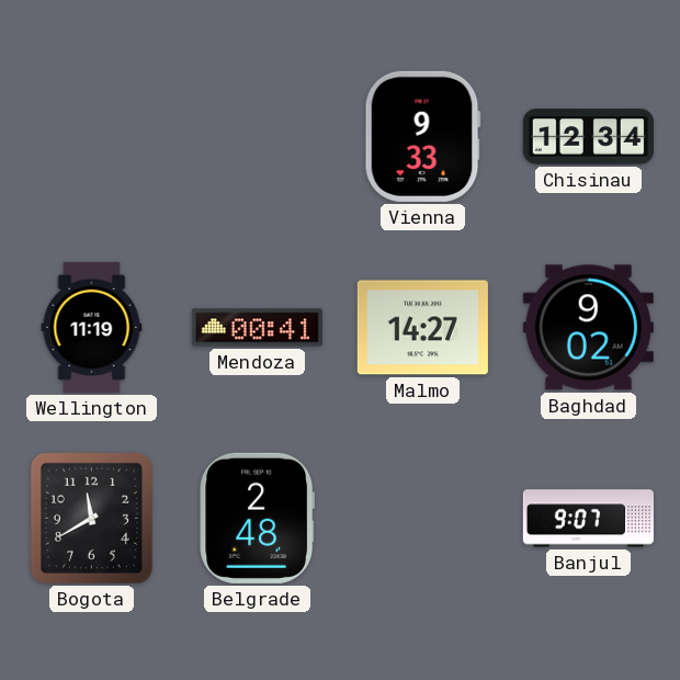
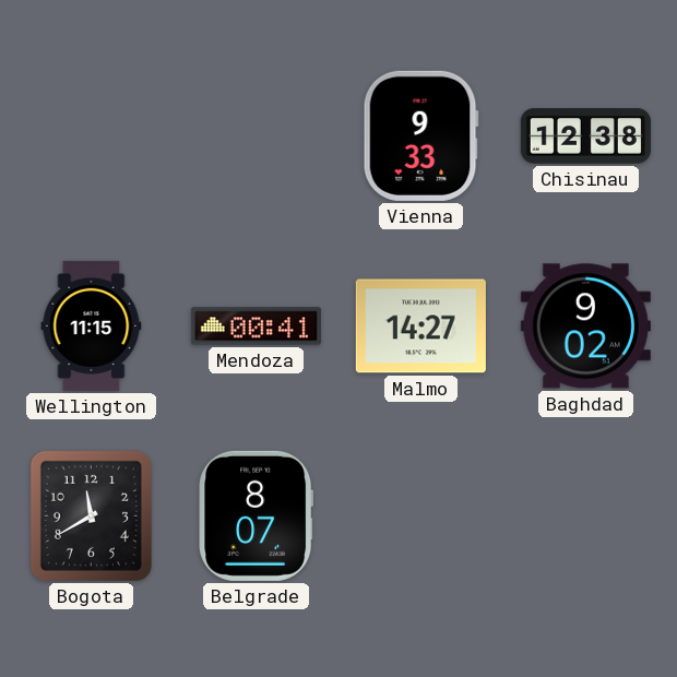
Chisinau: 12:34 -> 12:38
Wellington: 11:19 -> 11:15
Belgrade: 2:48 -> 8:07
Banjul: 9:07 -> none
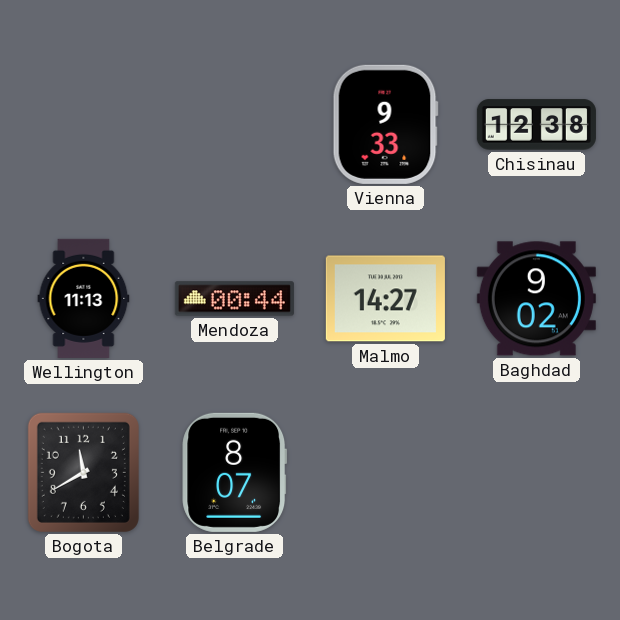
Wellington: 11:15 -> 11:13
Mendoza: 00:41 -> 00:44
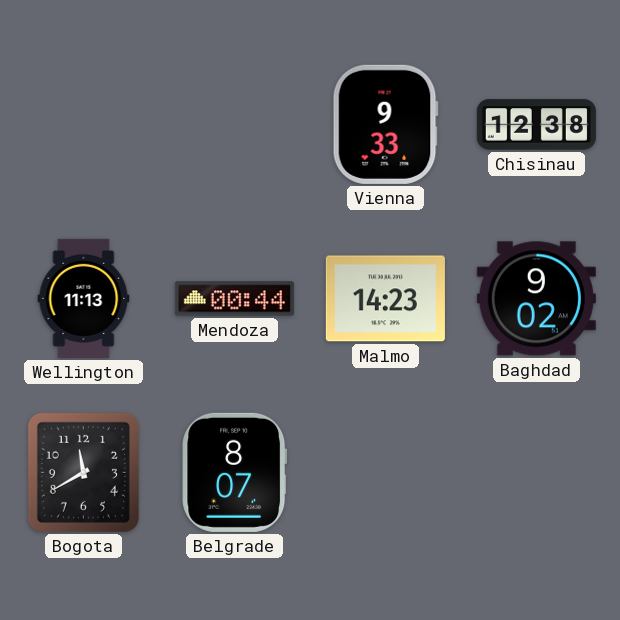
Malmo: 14:27 -> 14:23
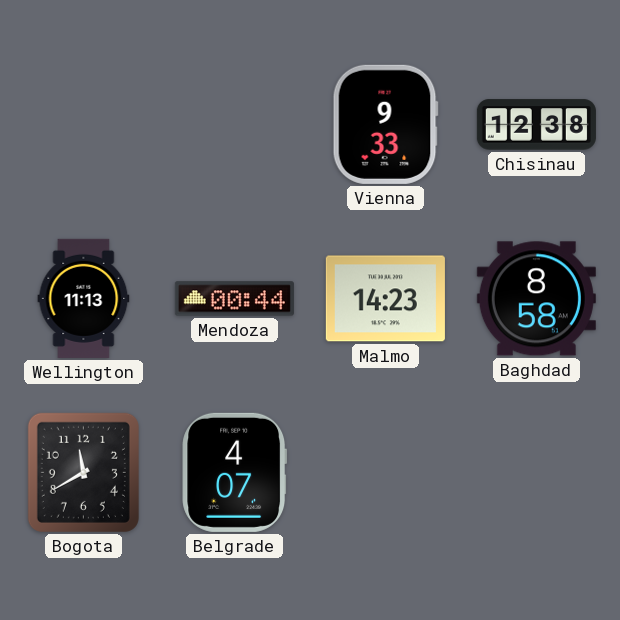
Baghdad: 9:02 -> 8:58
Belgrade: 8:07 -> 4:07
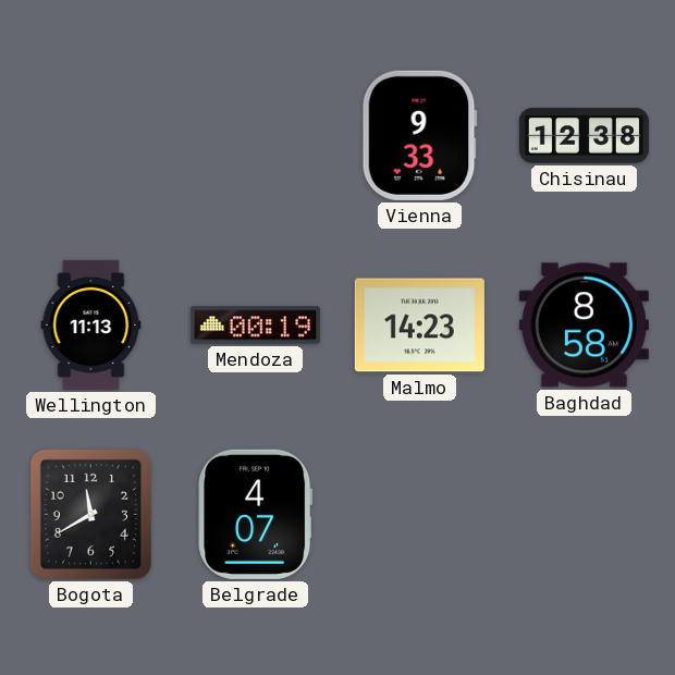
Mendoza: 00:44 -> 00:19
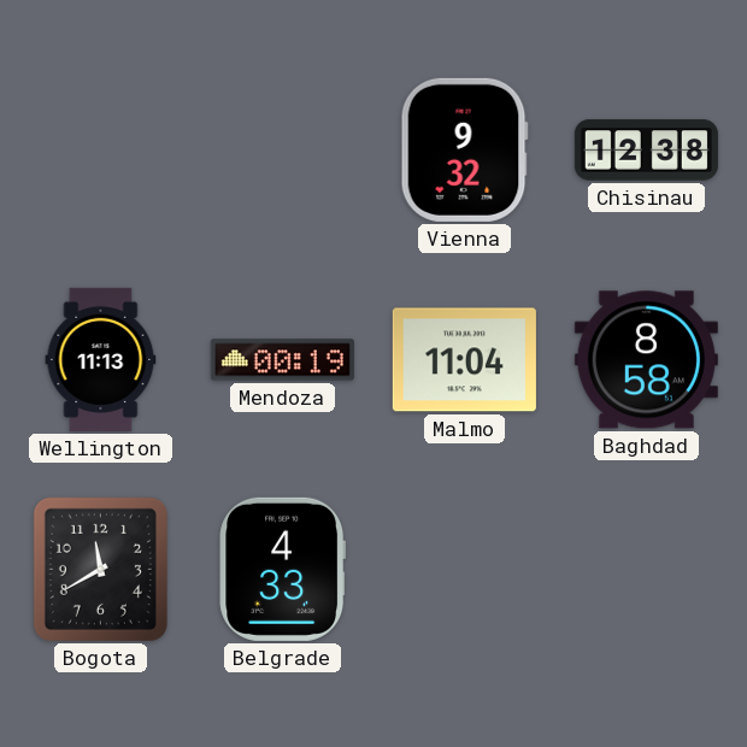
Vienna: 9:33 -> 9:32
Malmo: 14:23 -> 11:04
Belgrade: 4:07 -> 4:33
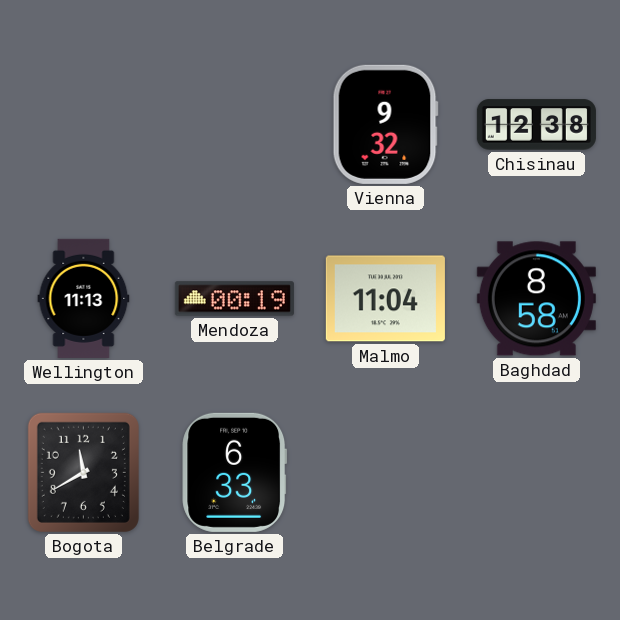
Belgrade: 4:33 -> 6:33
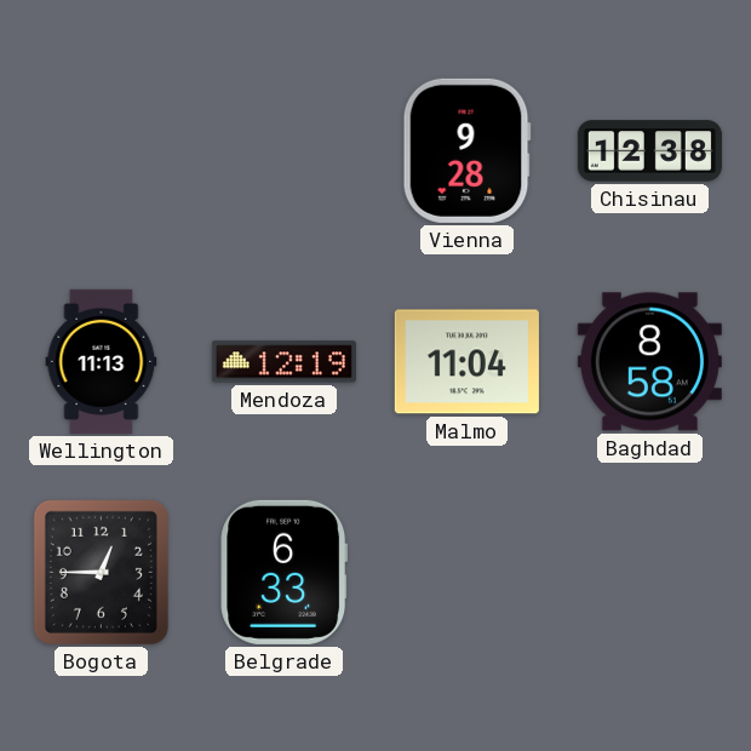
Vienna: 9:32 -> 9:28
Mendoza: 00:19 -> 12:19
Bogota: 11:40 -> 12:45
